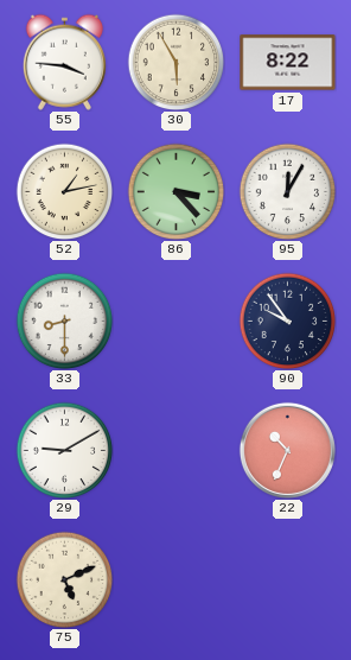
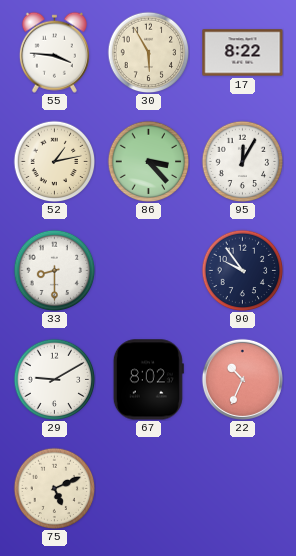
67: none -> 8:02
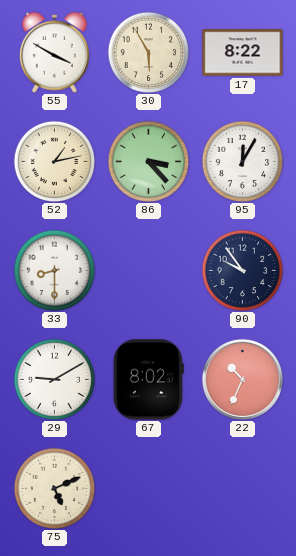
55: 3:46 -> 3:50
